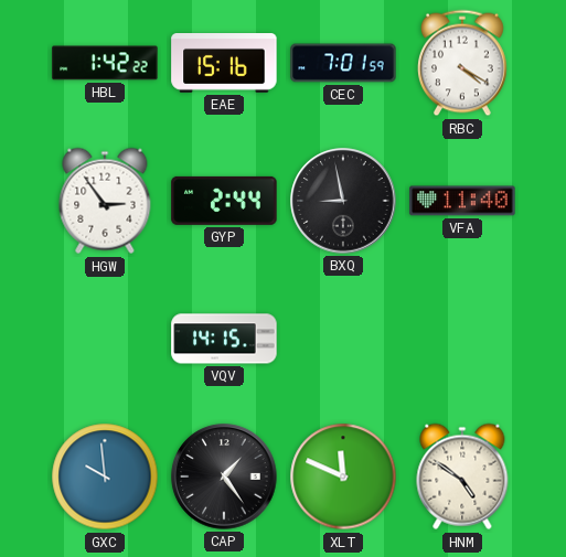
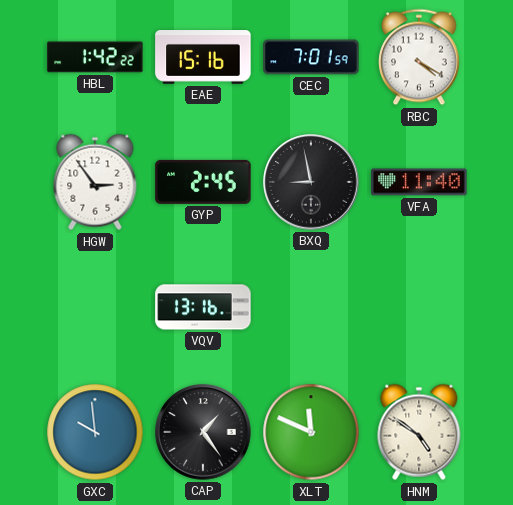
GYP: 2:44 -> 2:45
VQV: 14:15 -> 13:16
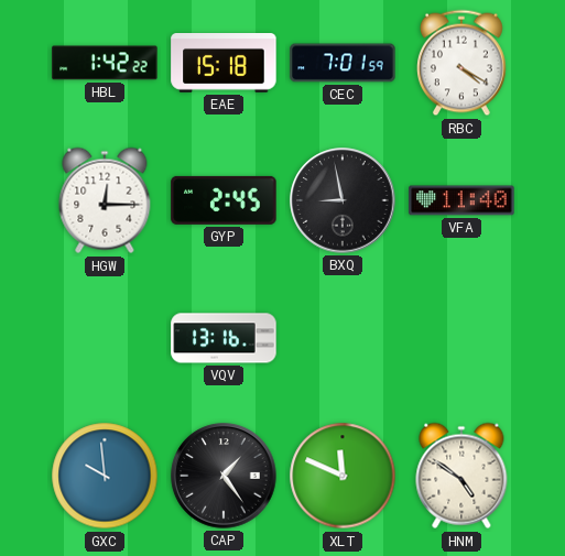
EAE: 15:16 -> 15:18
HGW: 2:54 -> 12:15
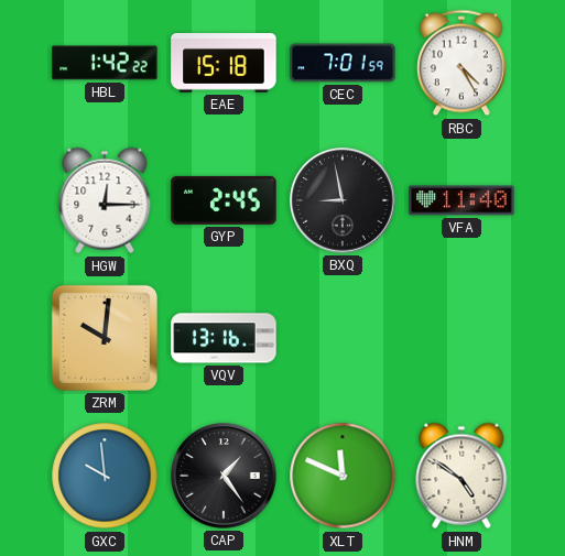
RBC: 4:20 -> 4:25
ZRM: none -> 10:01
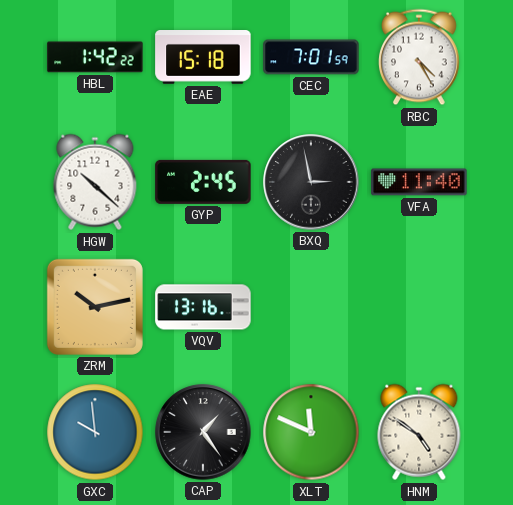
HGW: 12:15 -> 10:22
BXQ: 8:58 -> 2:58
ZRM: 10:01 -> 10:13
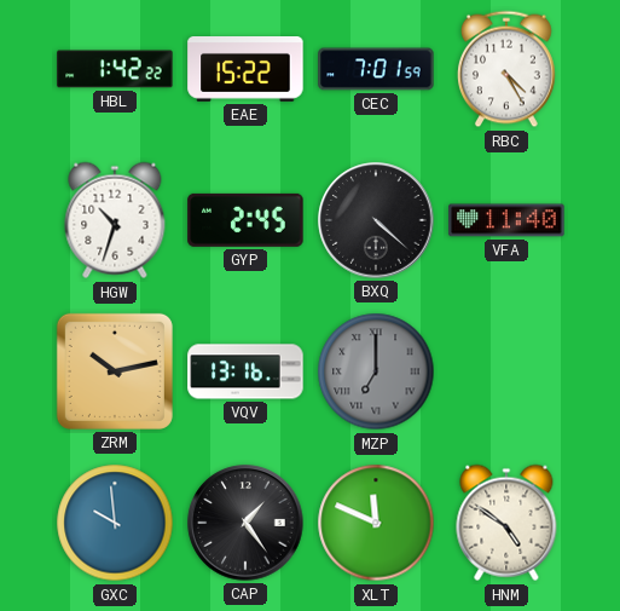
EAE: 15:18 -> 15:22
HGW: 10:22 -> 10:33
BXQ: 2:58 -> 4:22
MZP: none -> 7:00
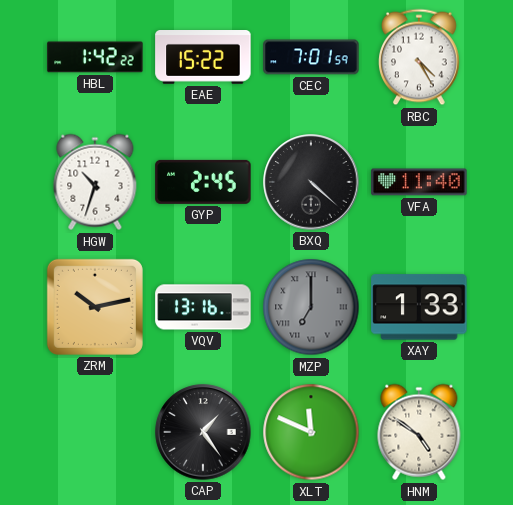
XAY: none -> 1:33
GXC: 9:59 -> none
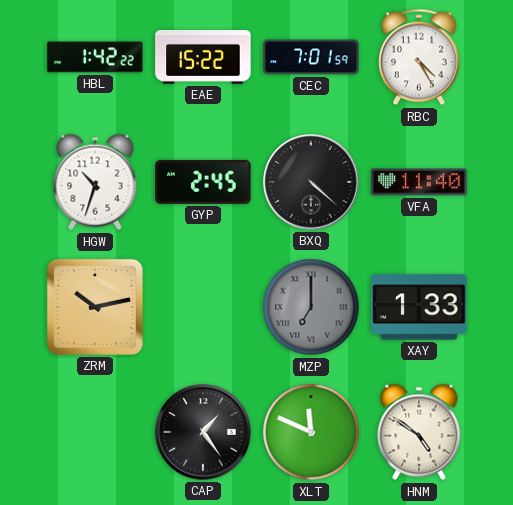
VQV: 13:16 -> none
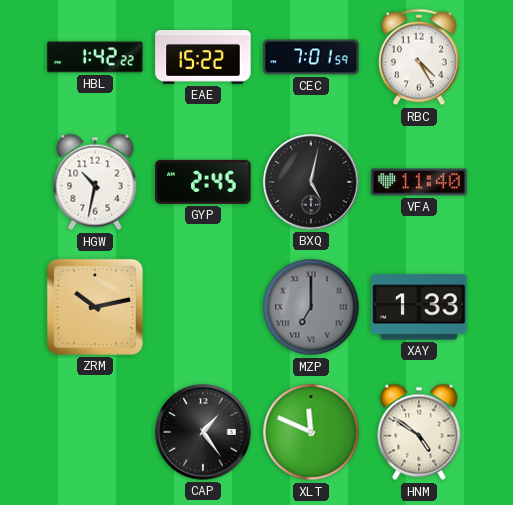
HGW: 10:33 -> 10:32
BXQ: 4:22 -> 5:02
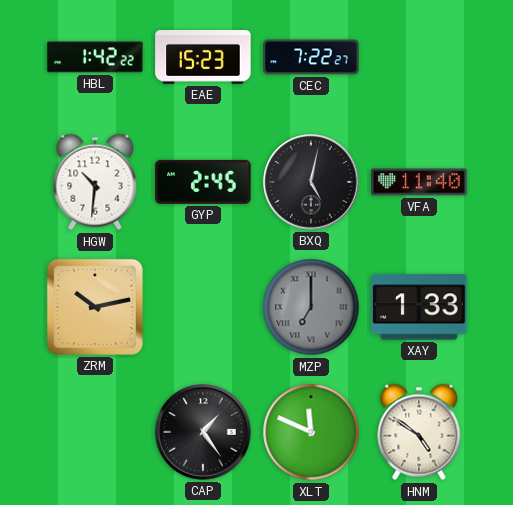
EAE: 15:22 -> 15:23
CEC: 7:01 -> 7:22
RBC: 4:25 -> none
HGW: 10:32 -> 10:31
